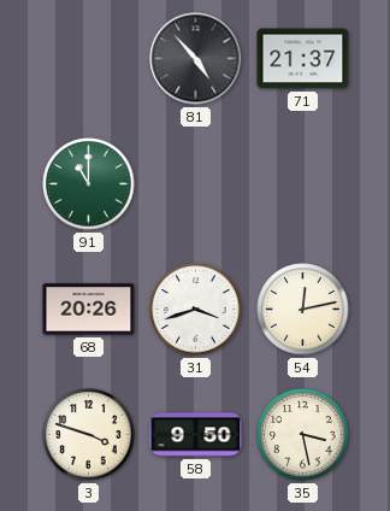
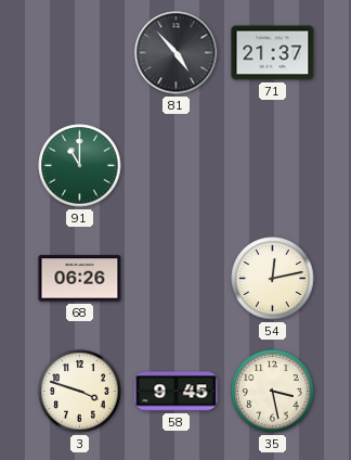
68: 20:26 -> 06:26
31: 3:42 -> none
58: 9:50 -> 9:45
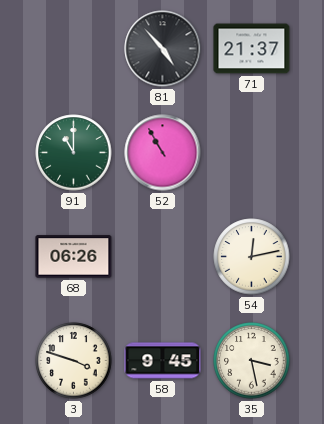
52: none -> 10:55
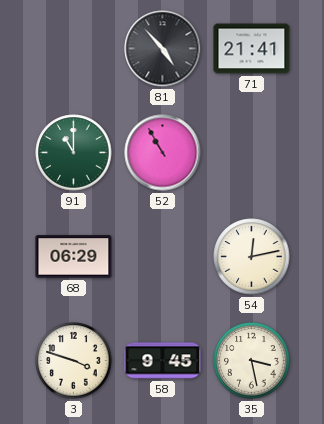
71: 21:37 -> 21:41
68: 06:26 -> 06:29
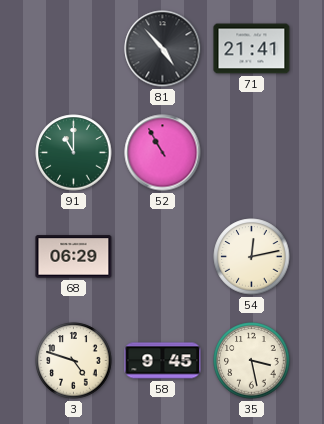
3: 3:48 -> 4:48
